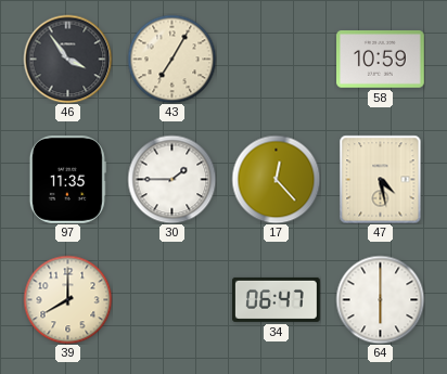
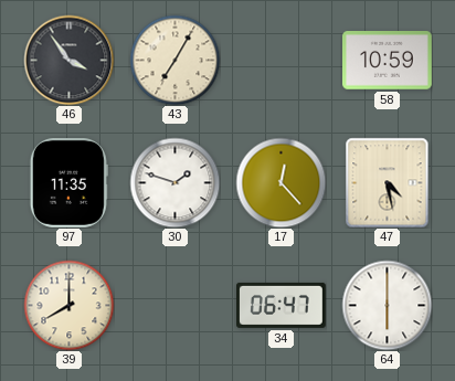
30: 1:45 -> 1:48
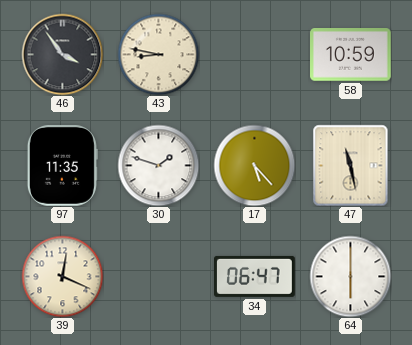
43: 7:05 -> 8:47
17: 12:23 -> 5:23
47: 4:28 -> 11:28
39: 8:00 -> 12:19
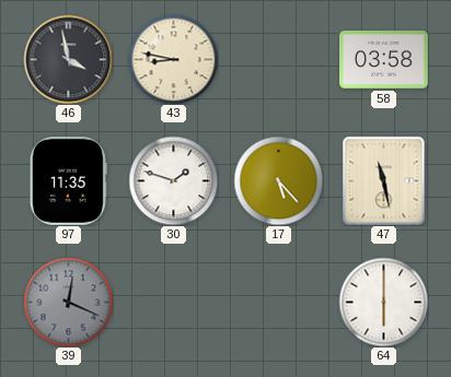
46: 3:54 -> 3:58
58: 10:59 -> 03:58
39 dial: cream -> grey
34: 06:47 -> none
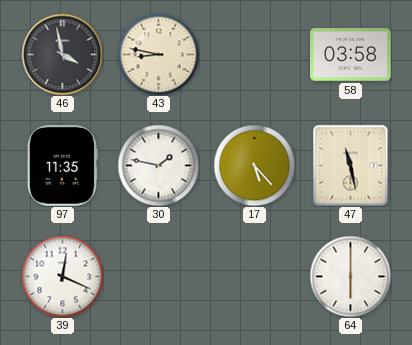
30: 1:48 -> 1:47
39 dial: grey -> white
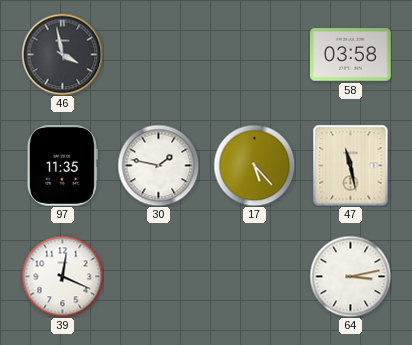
43: 8:47 -> none
64: 6:00 -> 3:13
